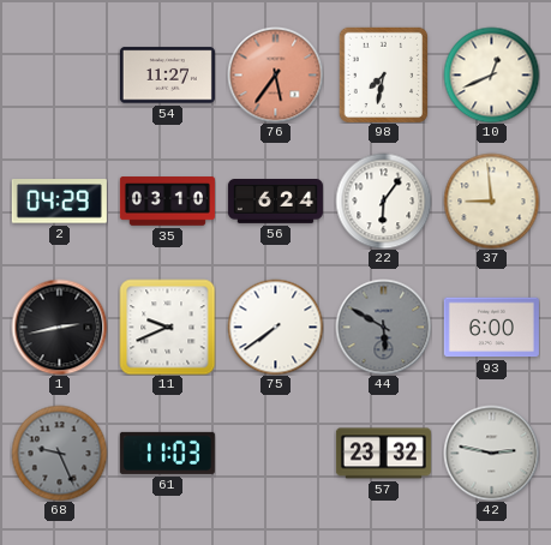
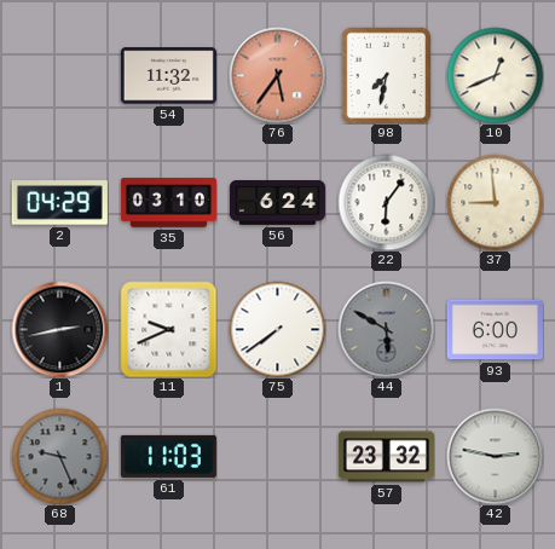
54: 11:27 -> 11:32
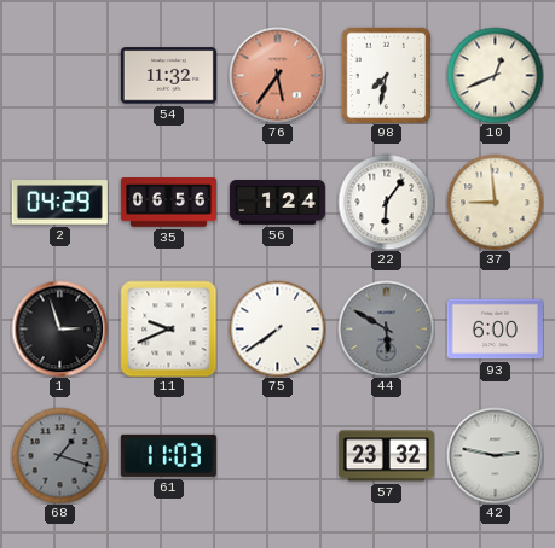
35: 03:10 -> 06:56
56: 6:24 -> 1:24
1: 2:43 -> 2:57
68: 9:26 -> 1:18
